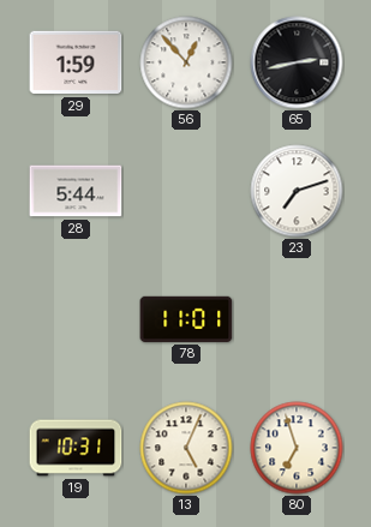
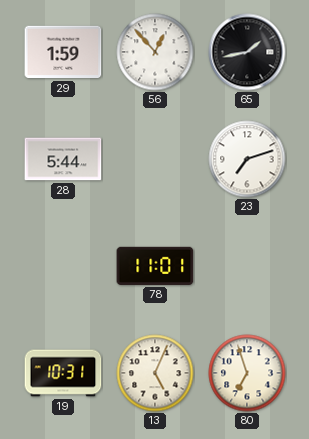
65: 2:43 -> 1:43
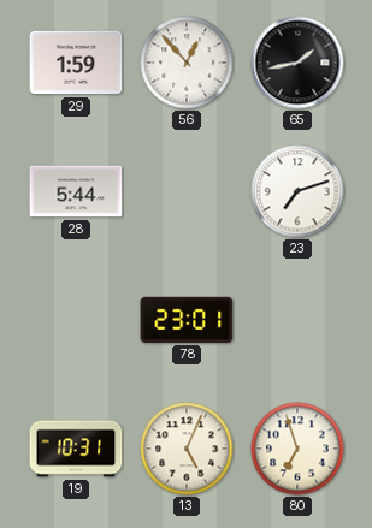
78: 11:01 -> 23:01
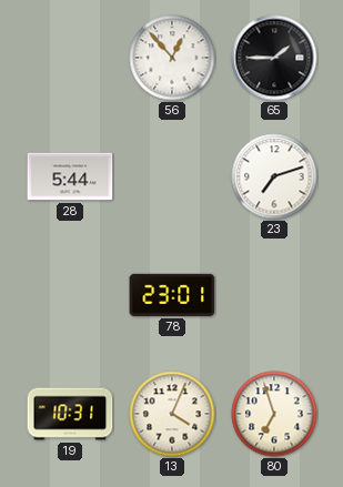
29: 1:59 -> none
65: 1:43 -> 1:45
13: 5:04 -> 4:04
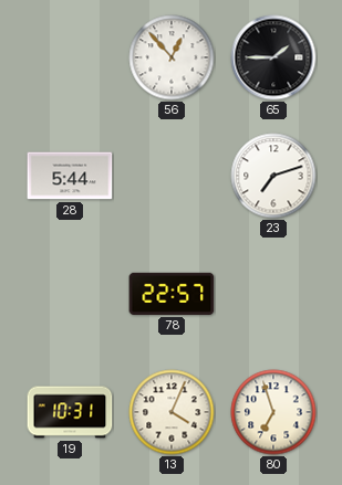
78: 23:01 -> 22:57
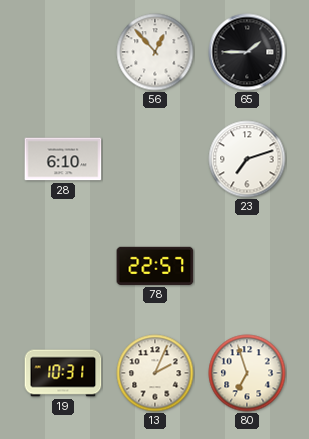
28: 5:44 -> 6:10
13: 4:04 -> 2:04
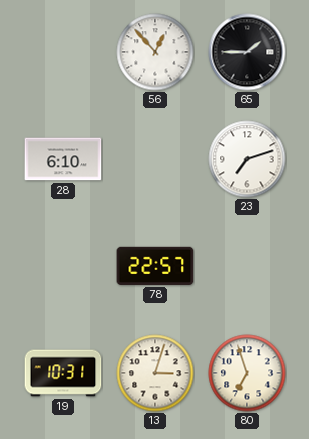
13: 2:04 -> 3:03
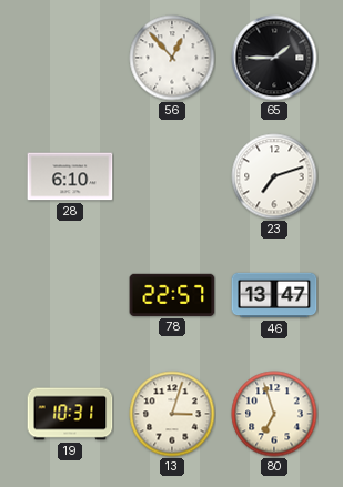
46: none -> 13:47
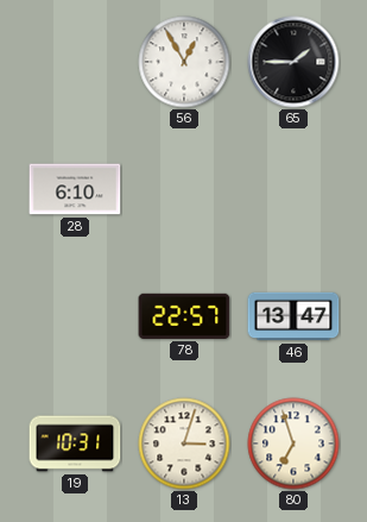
56: 12:53 -> 12:55
23: 7:12 -> none
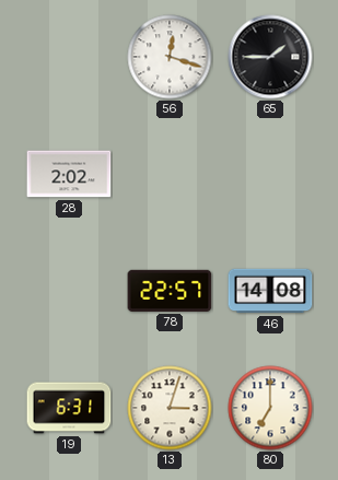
56: 12:55 -> 12:18
28: 6:10 -> 2:02
46: 13:47 -> 14:08
19: 10:31 -> 6:31
80: 6:57 -> 7:00
